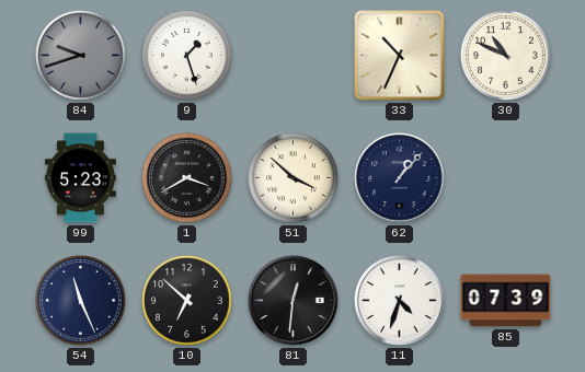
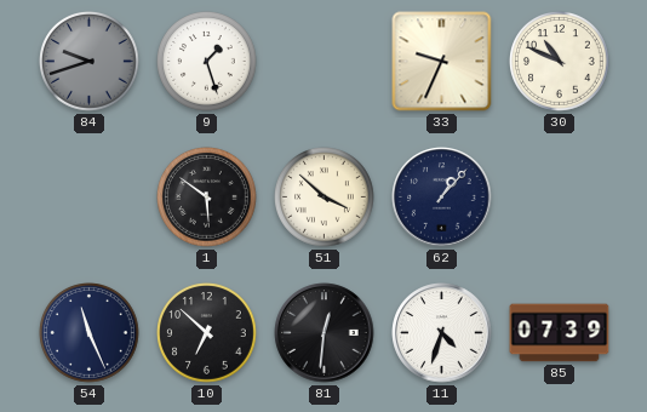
33: 10:34 -> 9:34
99: 5:23 -> none
1: 3:40 -> 5:51
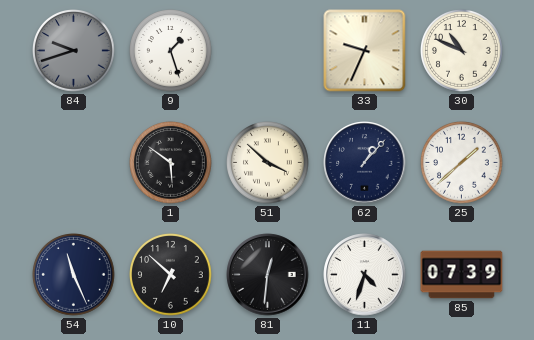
25: none -> 1:38
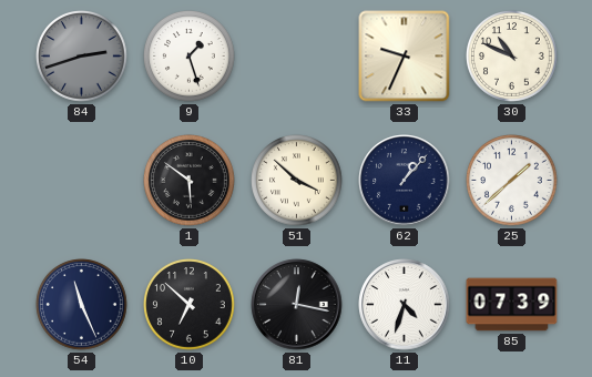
84: 9:42 -> 2:42
81: 12:31 -> 12:17
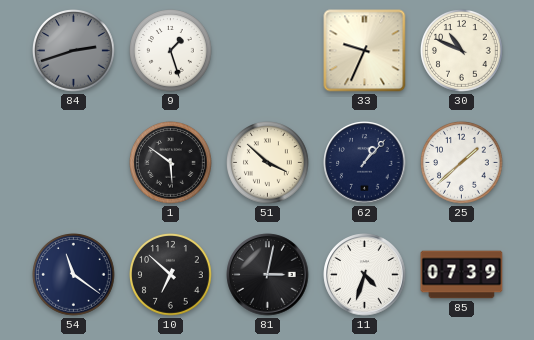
54: 11:26 -> 11:21
81: 12:17 -> 3:02
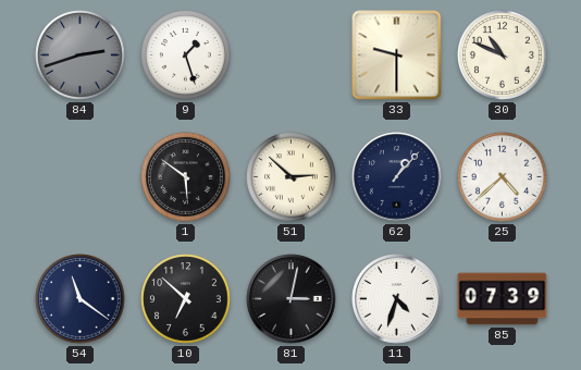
33: 9:34 -> 9:30
51: 3:52 -> 2:52
25: 1:38 -> 4:38
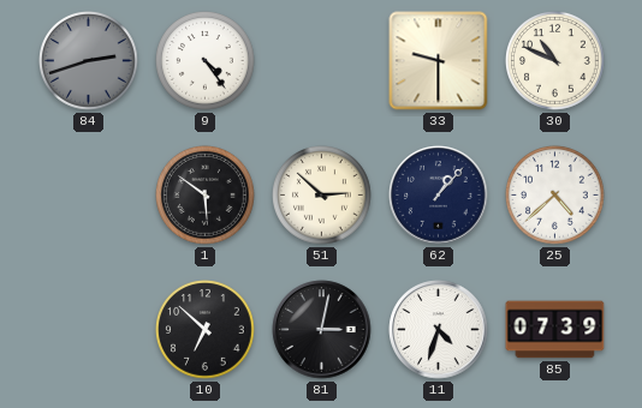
9: 1:27 -> 4:24
54: 11:21 -> none
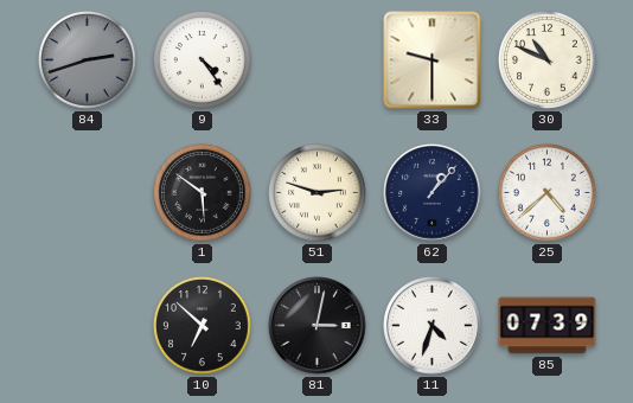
51: 2:52 -> 2:48
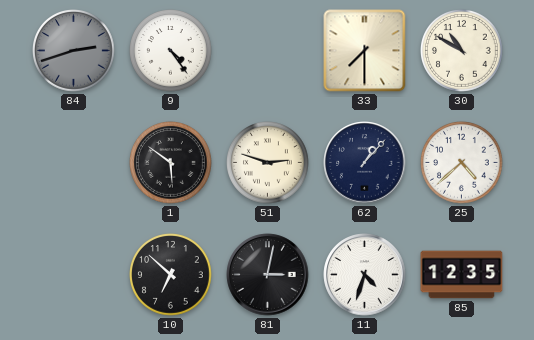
33: 9:30 -> 7:30
30: 10:49 -> 10:50
85: 07:39 -> 12:35
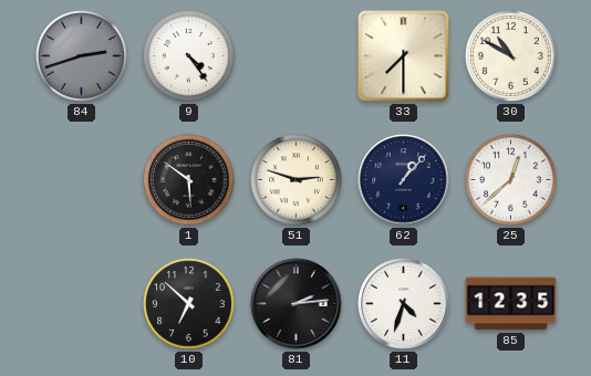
25: 4:38 -> 12:38
81: 3:02 -> 2:14
